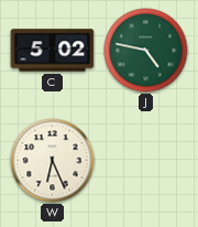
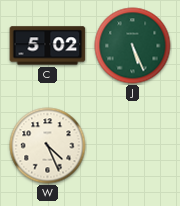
J: 4:47 -> 5:26
W: 6:26 -> 4:26
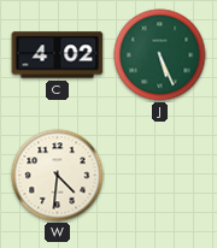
C: 5:02 -> 4:02
W: 4:26 -> 4:31
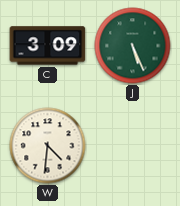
C: 4:02 -> 3:09
